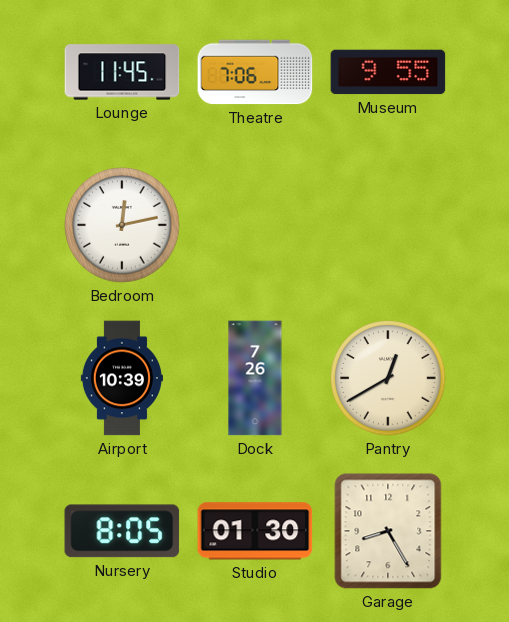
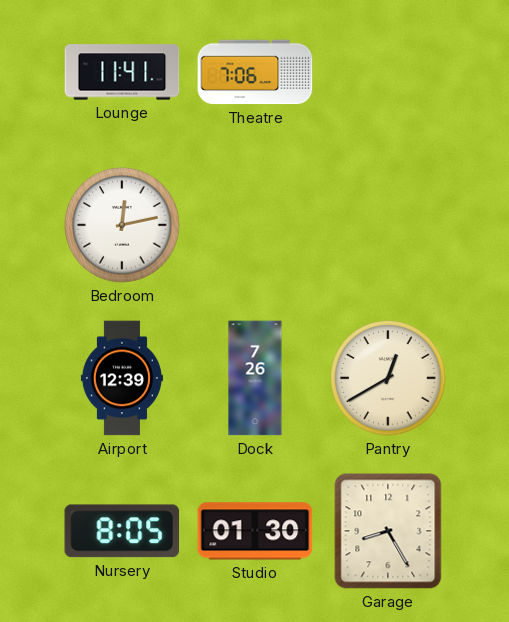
Lounge: 11:45 -> 11:41
Museum: 9:55 -> none
Airport: 10:39 -> 12:39
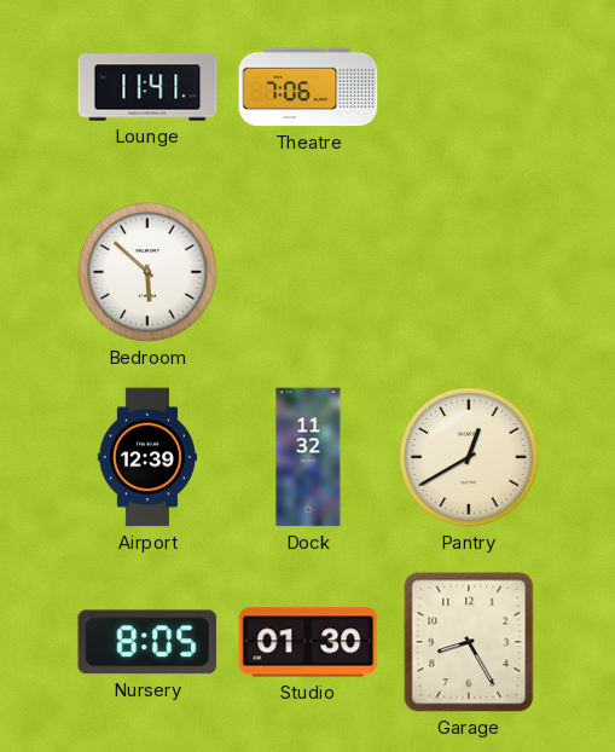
Bedroom: 12:13 -> 5:52
Dock: 7:26 -> 11:32
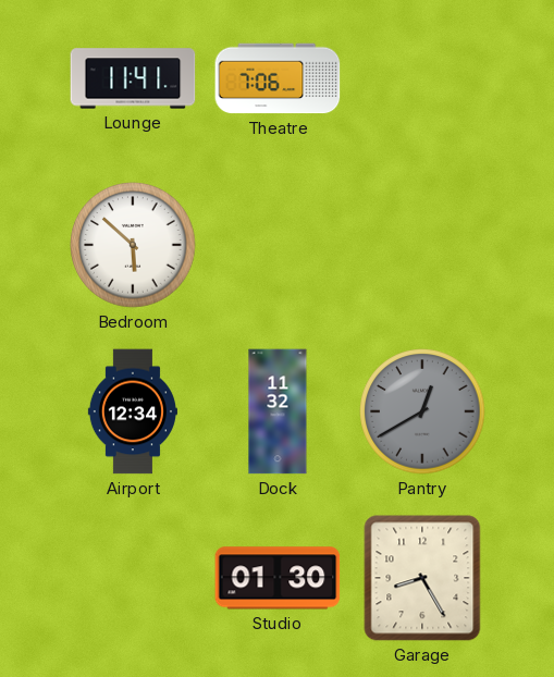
Airport: 12:39 -> 12:34
Pantry dial: cream -> grey
Nursery: 8:05 -> none
